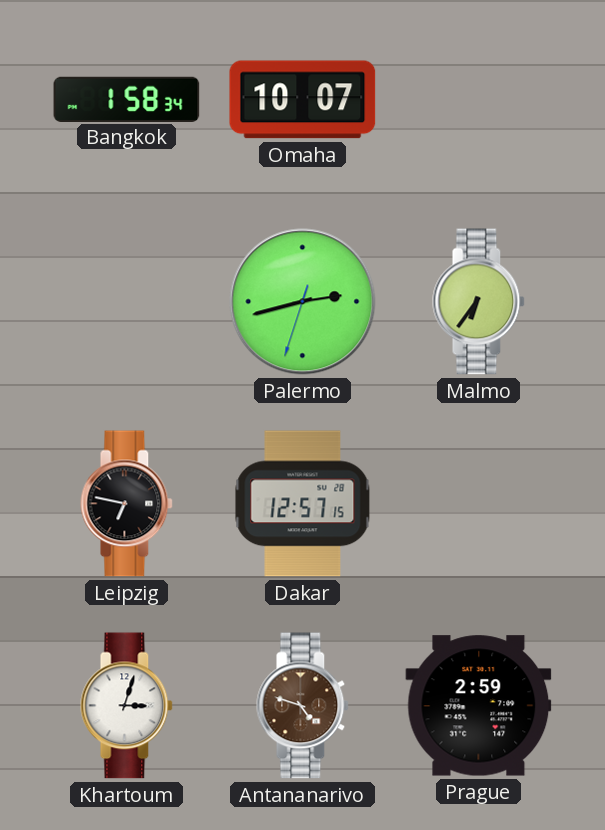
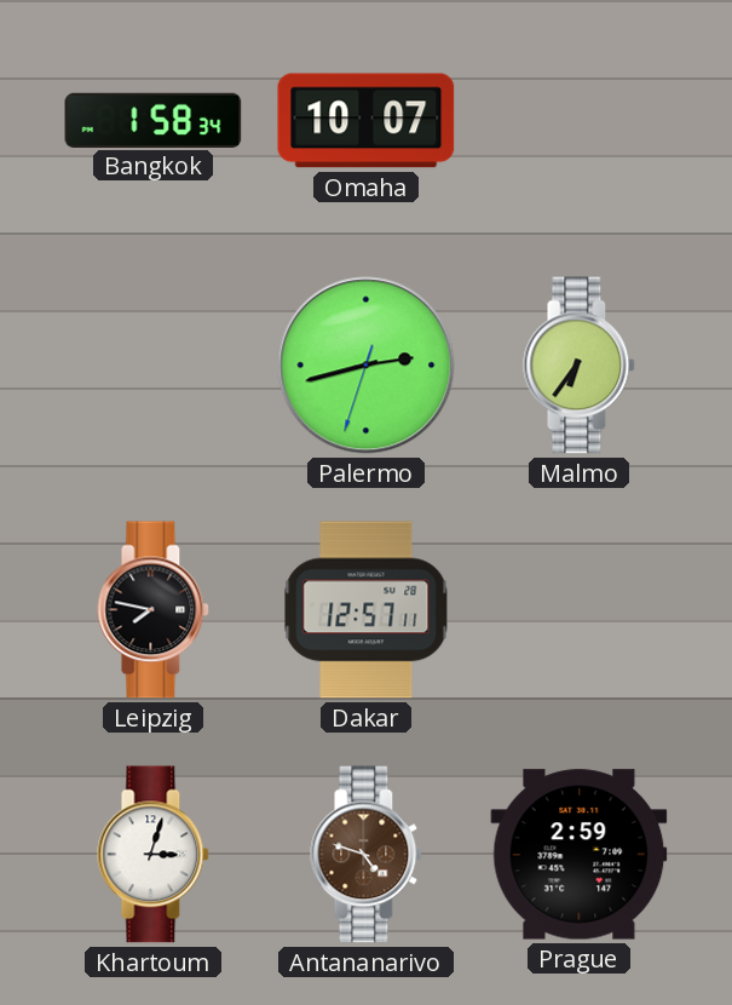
Leipzig: 6:47 -> 7:47
Dakar: 12:57:15 -> 12:57:11
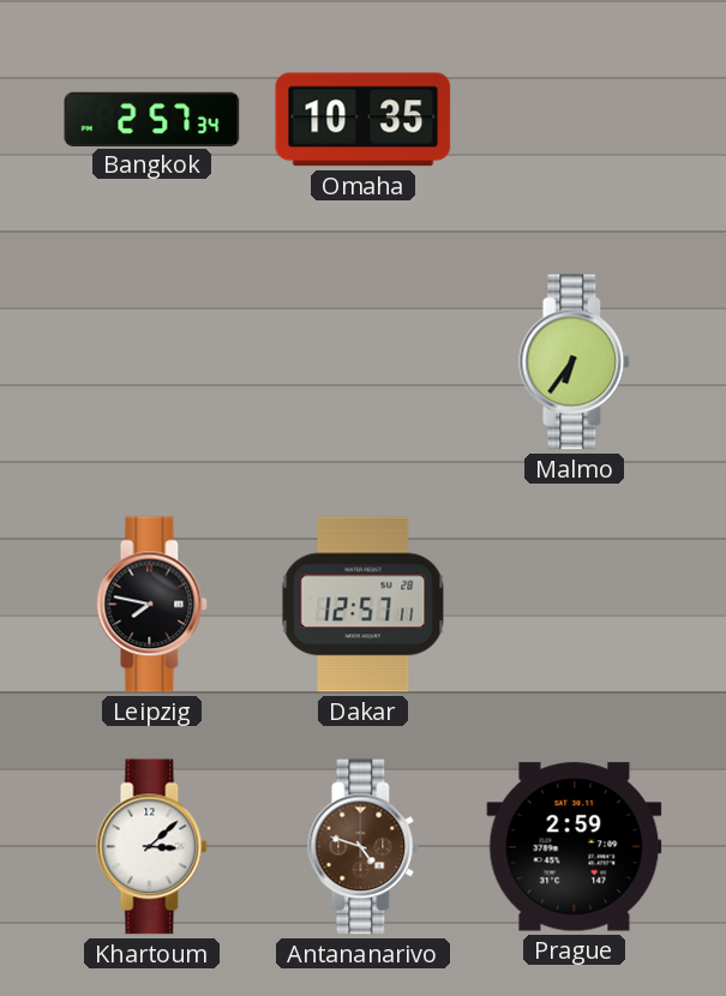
Bangkok: 1:58 -> 2:57
Omaha: 10:07 -> 10:35
Palermo: 2:42 -> none
Khartoum: 3:03 -> 3:08
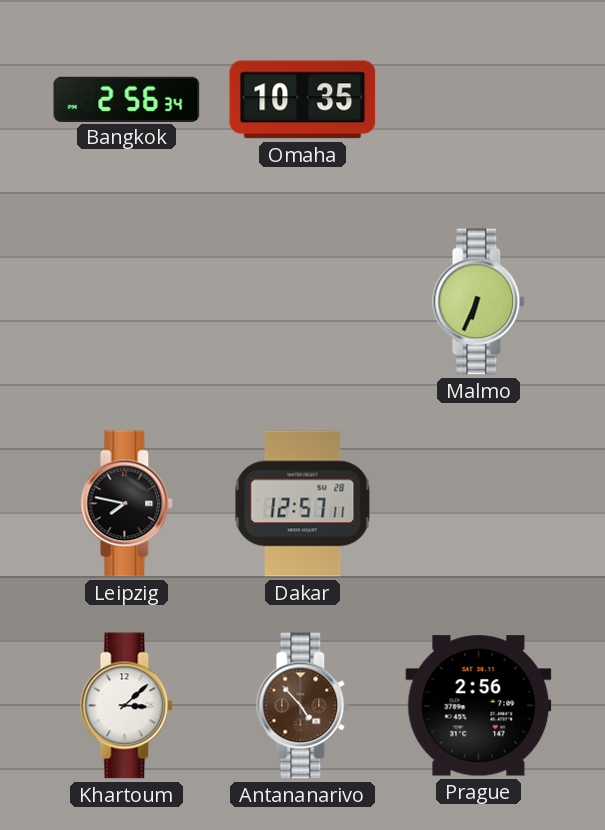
Bangkok: 2:57 -> 2:56
Malmo: 6:36 -> 6:34
Antananarivo: 4:48 -> 4:53
Prague: 2:59 -> 2:56
